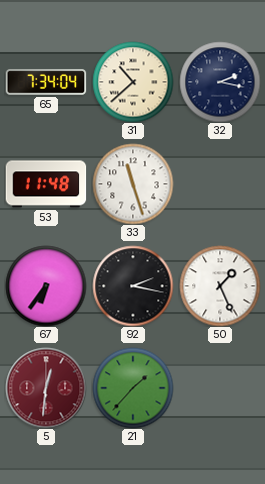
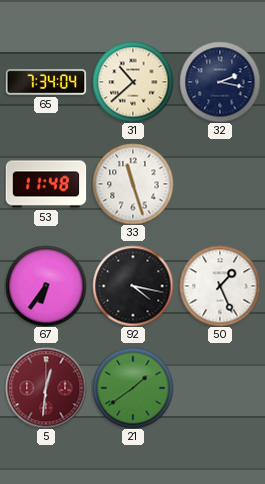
92: 2:17 -> 4:17
21: 1:37 -> 1:39
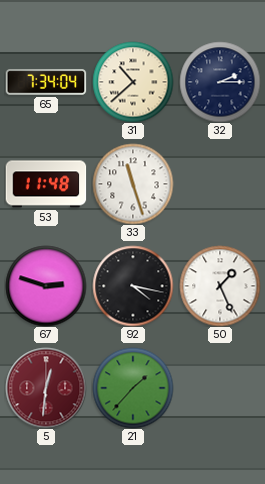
32: 2:17 -> 2:15
67: 6:36 -> 2:48
21: 1:39 -> 1:37
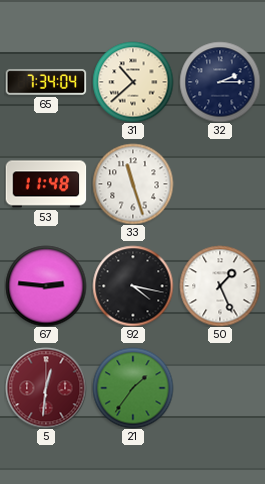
67: 2:48 -> 2:46
21: 1:37 -> 1:36
